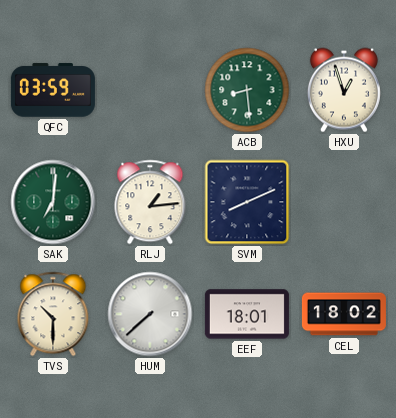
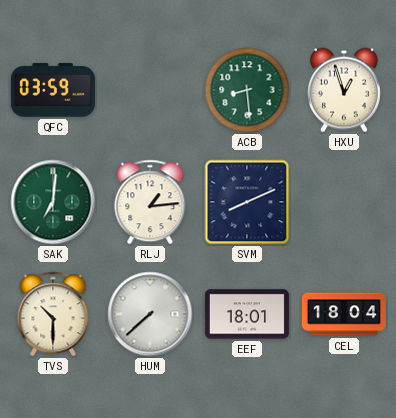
CEL: 18:02 -> 18:04
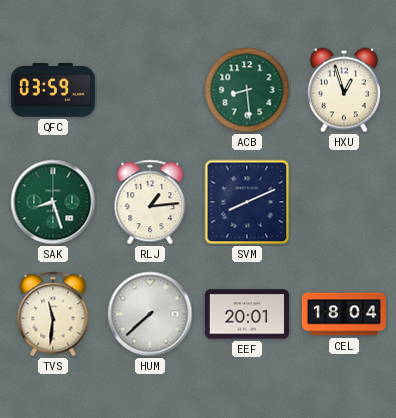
SAK: 7:01 -> 8:27
TVS: 10:30 -> 11:31
EEF: 18:01 -> 20:01
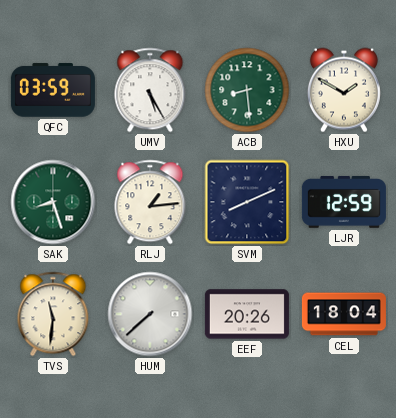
UMV: none -> 5:25
HXU: 12:57 -> 1:50
LJR: none -> 12:59
EEF: 20:01 -> 20:26
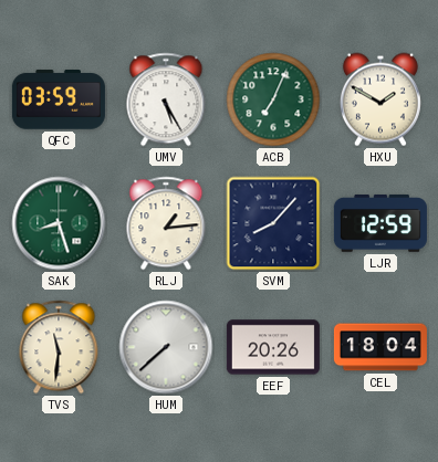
ACB: 8:29 -> 7:04
SVM: 8:11 -> 8:07
